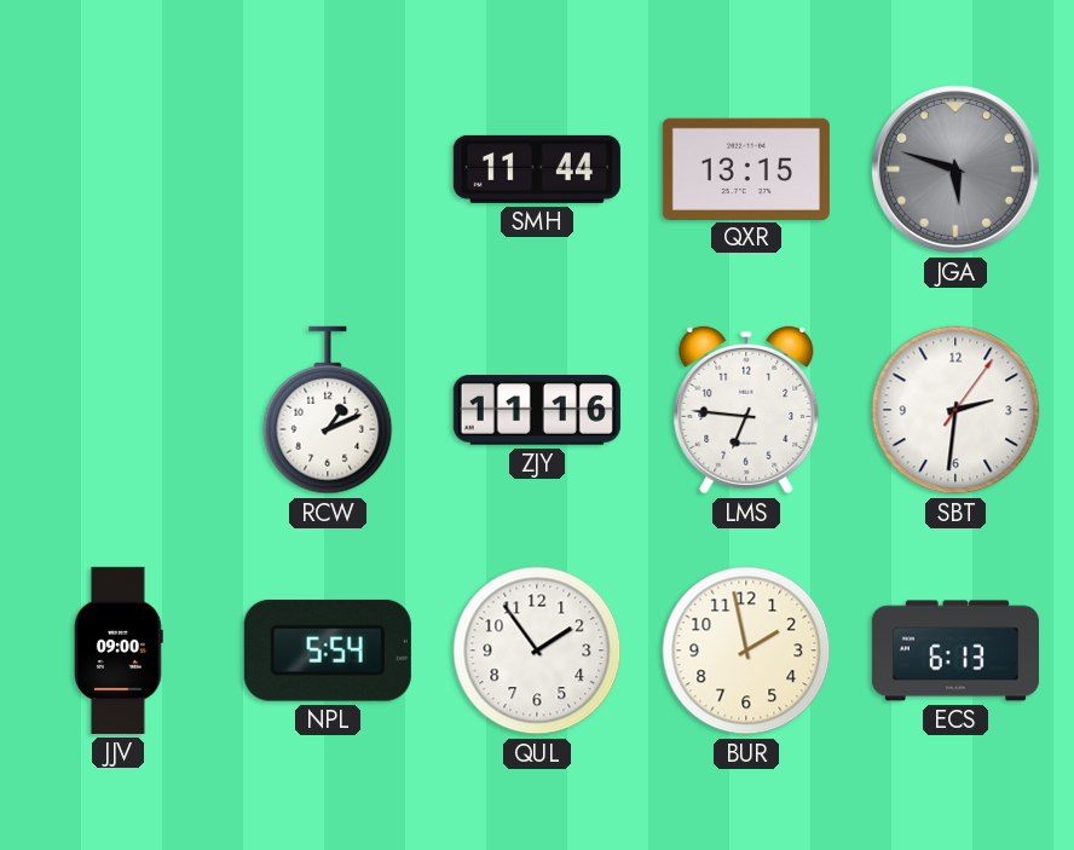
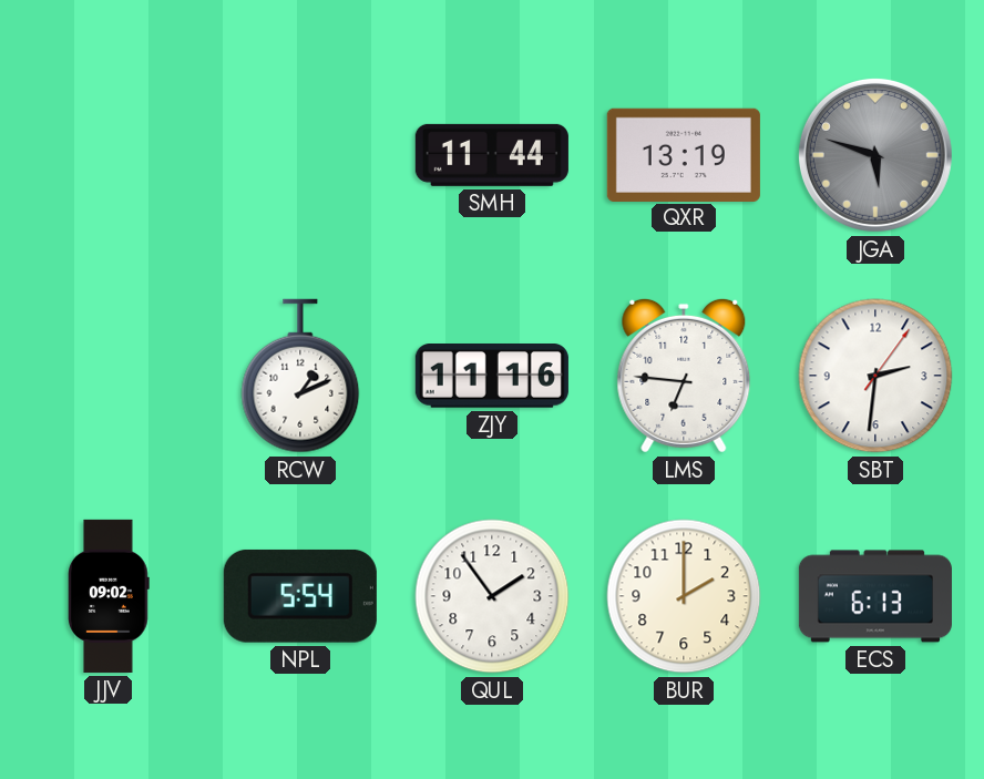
QXR: 13:15 -> 13:19
JJV: 09:00 -> 09:02
BUR: 1:58 -> 2:00
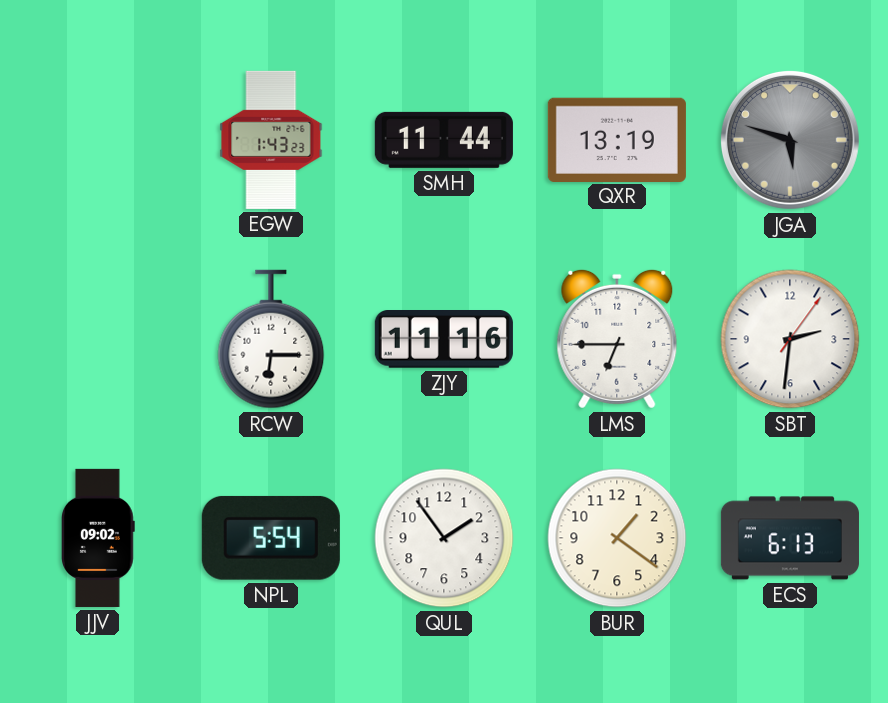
EGW: none -> 1:43
RCW: 1:11 -> 6:15
LMS: 6:46 -> 6:45
BUR: 2:00 -> 1:21
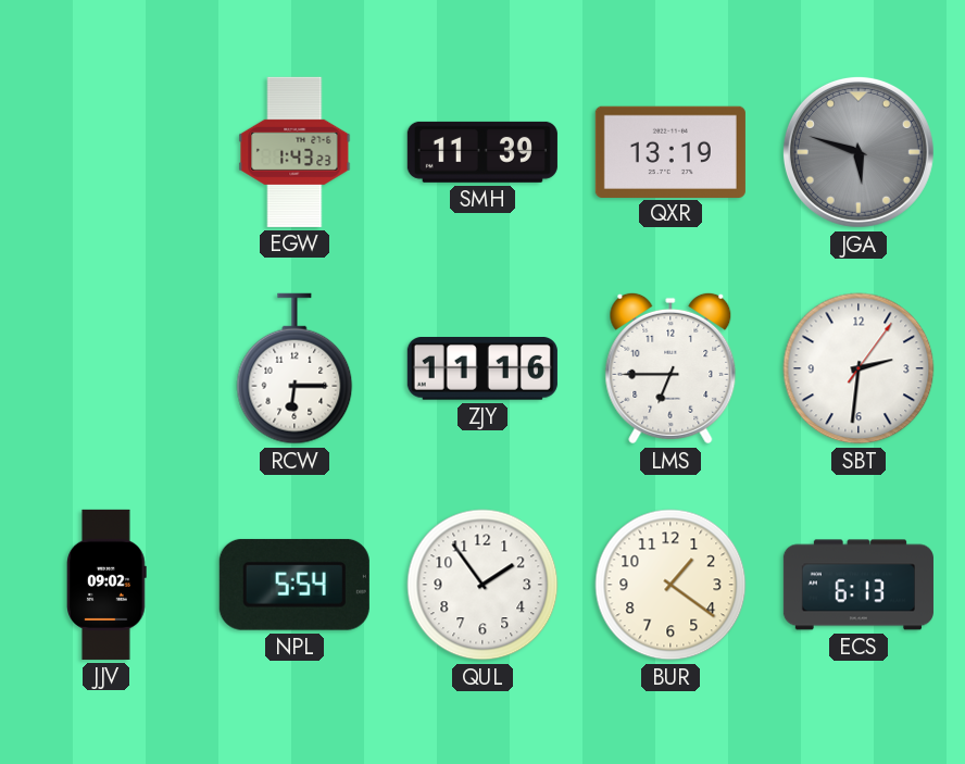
SMH: 11:44 -> 11:39
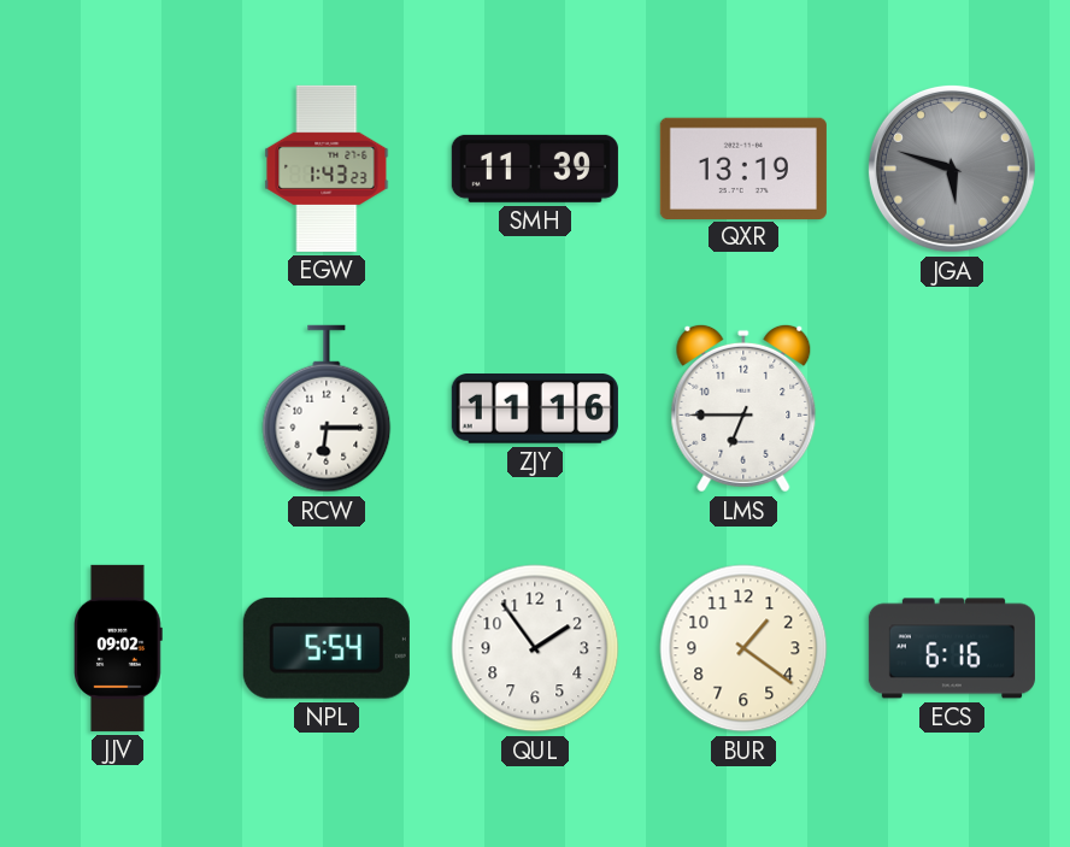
SBT: 2:31 -> none
ECS: 6:13 -> 6:16
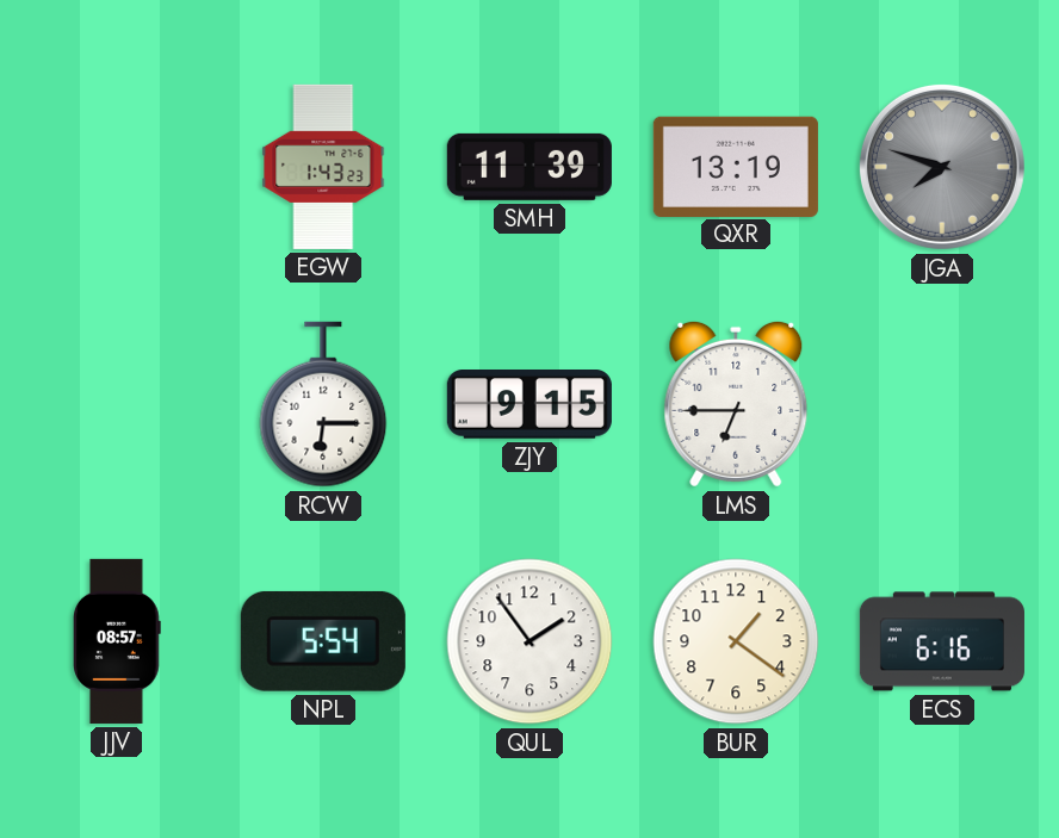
JGA: 5:48 -> 7:48
ZJY: 11:16 -> 9:15
JJV: 09:02 -> 08:57
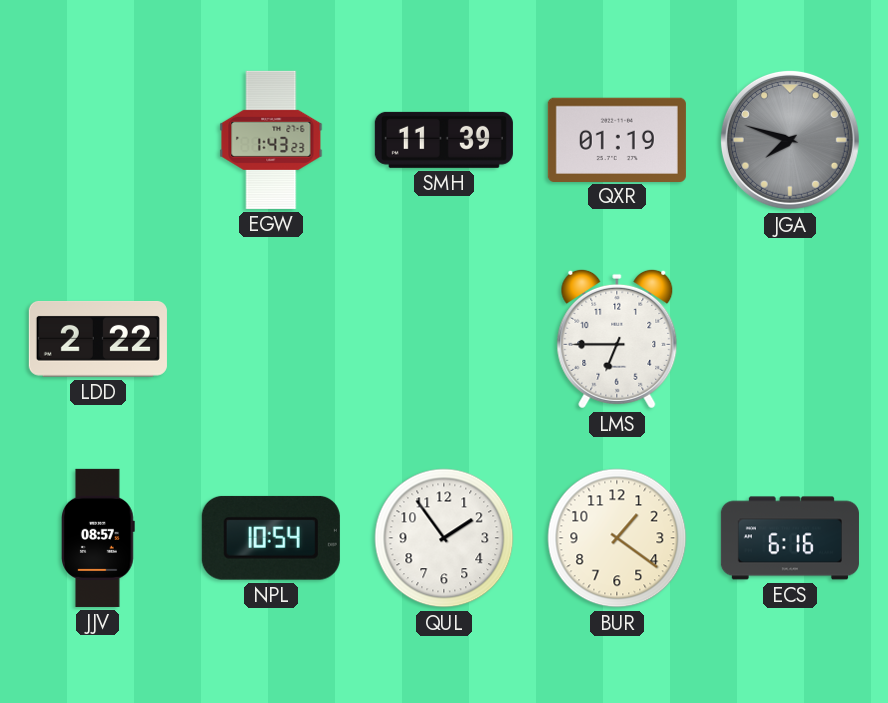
QXR: 13:19 -> 01:19
LDD: none -> 2:22
RCW: 6:15 -> none
ZJY: 9:15 -> none
NPL: 5:54 -> 10:54
